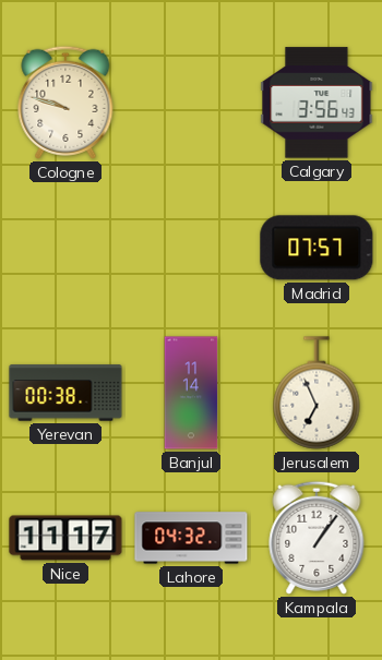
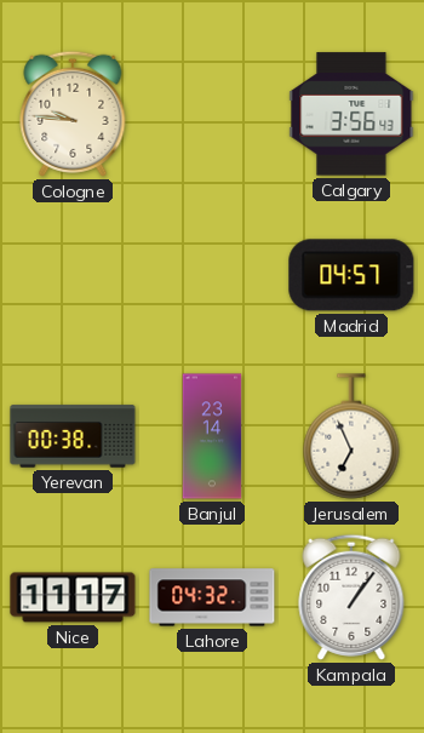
Cologne: 9:48 -> 9:46
Madrid: 07:57 -> 04:57
Banjul: 11:14 -> 23:14
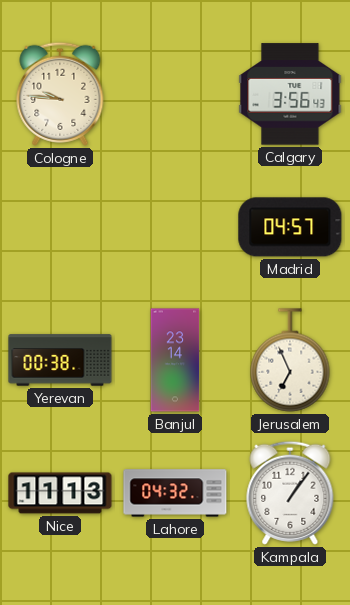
Nice: 11:17 -> 11:13
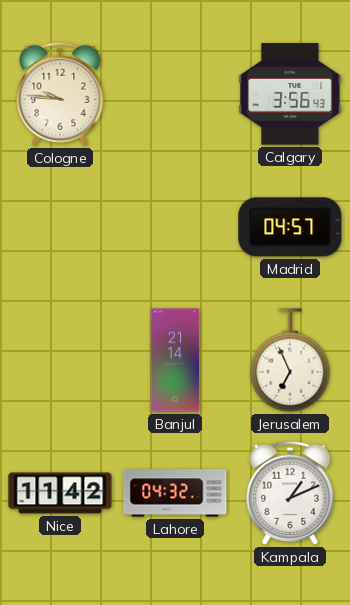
Yerevan: 00:38 -> none
Banjul: 23:14 -> 21:14
Nice: 11:13 -> 11:42
Kampala: 1:06 -> 1:11
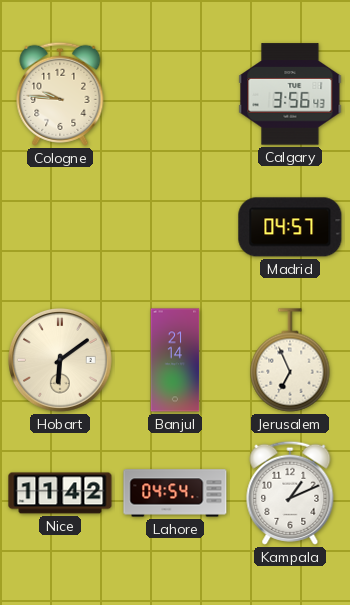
Hobart: none -> 6:09
Lahore: 04:32 -> 04:54
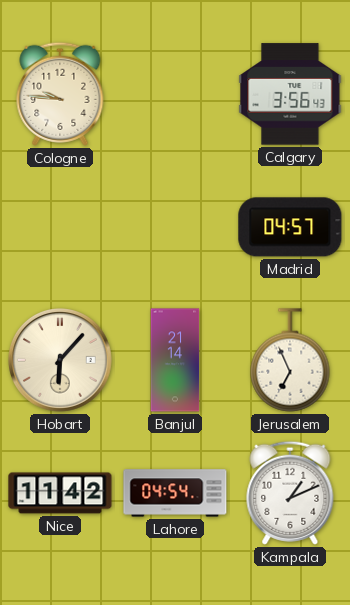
Hobart: 6:09 -> 6:07
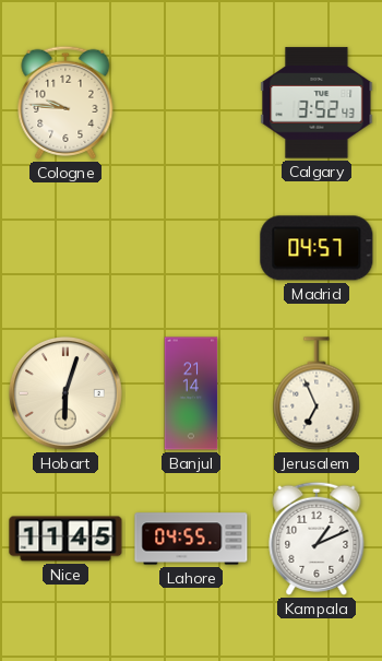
Calgary: 3:56 -> 3:52
Hobart: 6:07 -> 6:03
Nice: 11:42 -> 11:45
Lahore: 04:54 -> 04:55
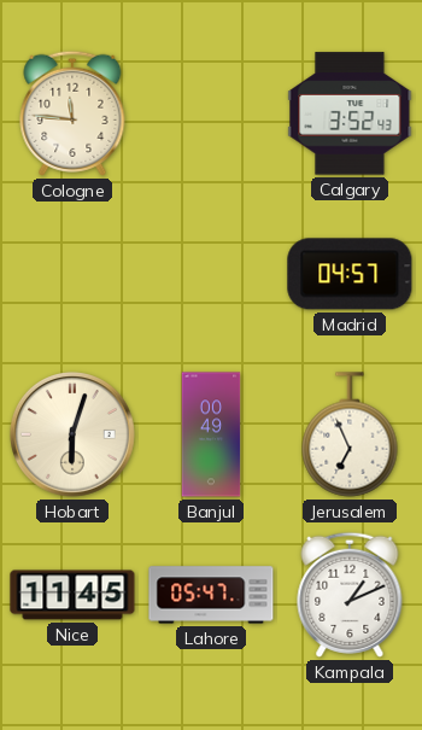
Cologne: 9:46 -> 11:46
Banjul: 21:14 -> 00:49
Lahore: 04:55 -> 05:47
